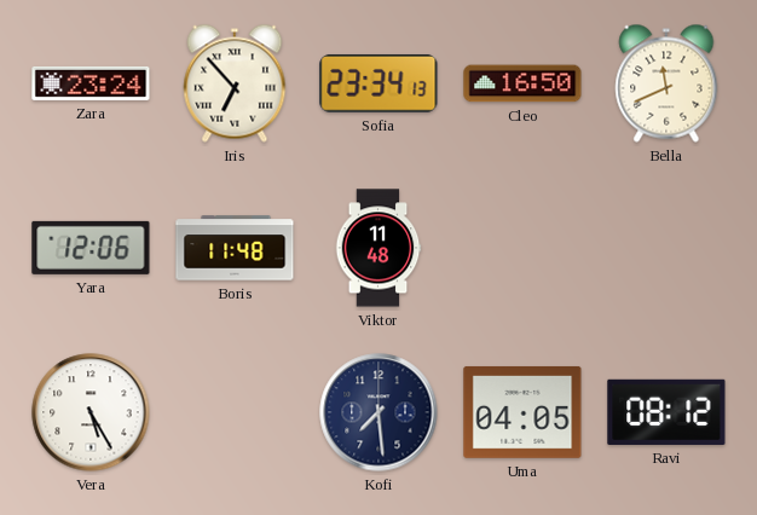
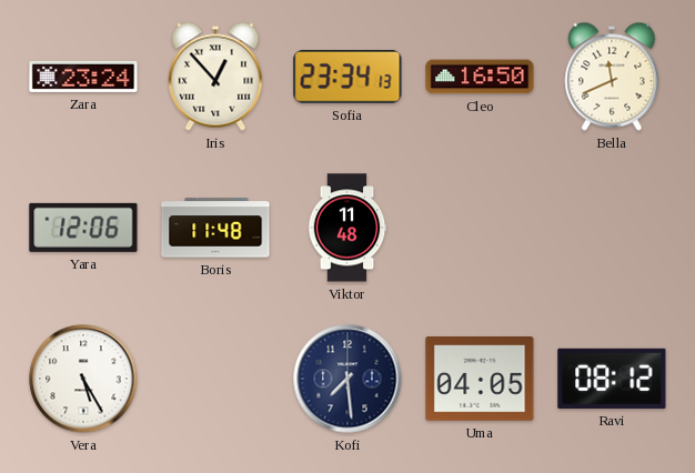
Iris: 6:53 -> 12:53
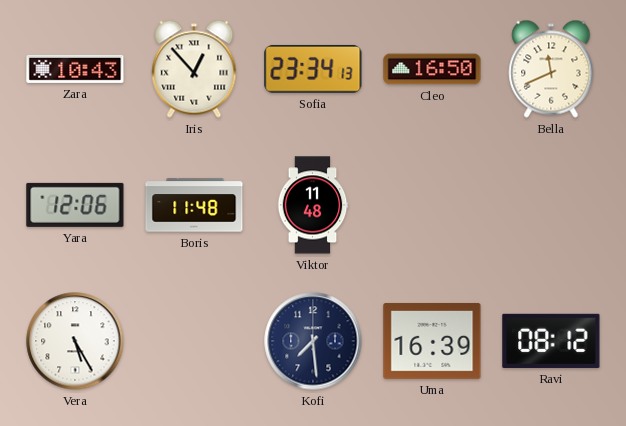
Zara: 23:24 -> 10:43
Uma: 04:05 -> 16:39
